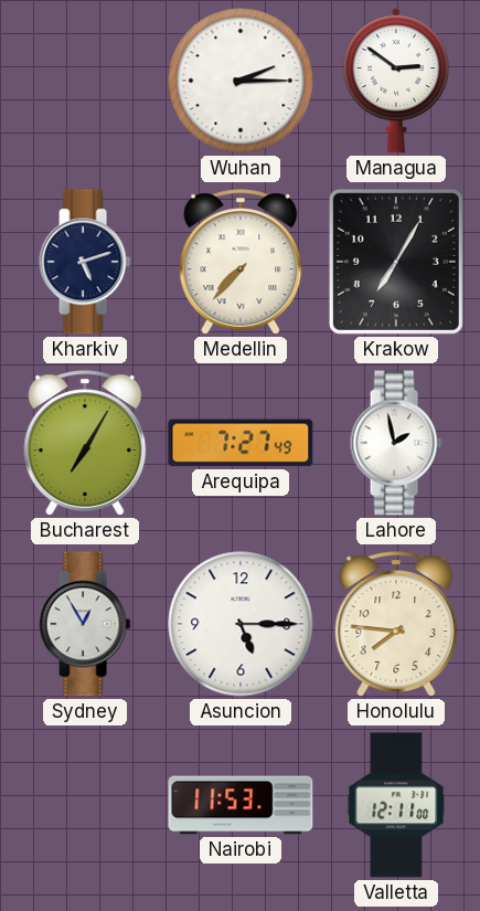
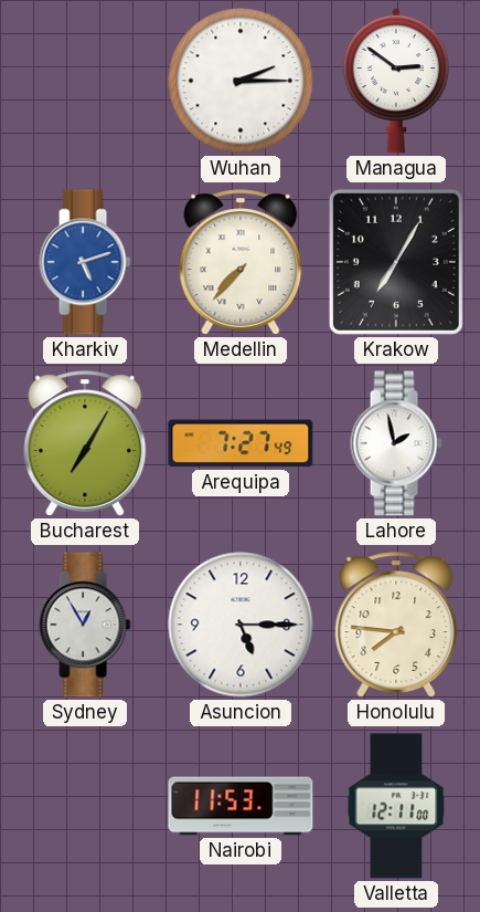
Kharkiv dial: navy -> blue
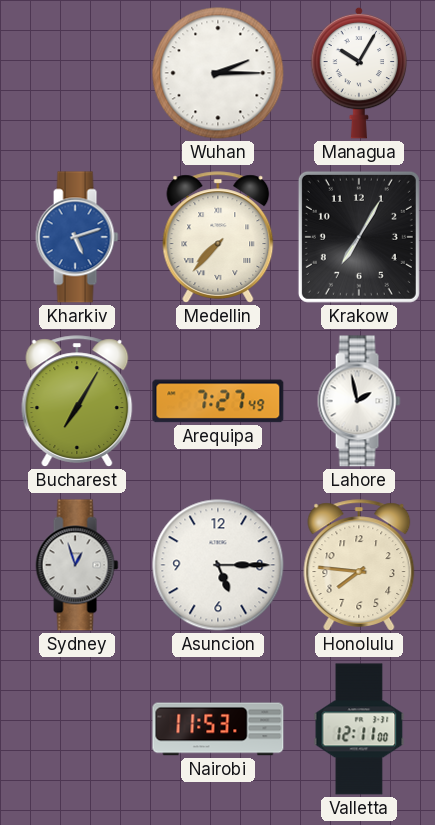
Managua: 2:51 -> 10:05
Sydney: 12:55 -> 12:57
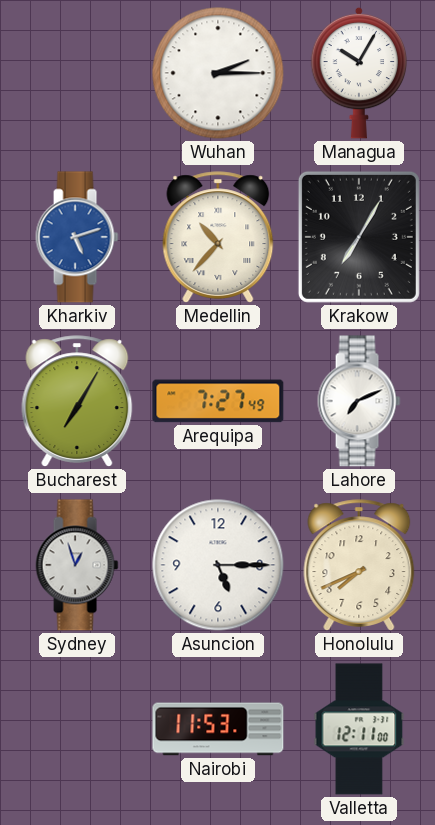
Medellin: 7:37 -> 10:37
Lahore: 1:58 -> 7:11
Honolulu: 7:46 -> 7:41
